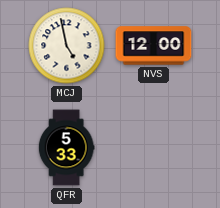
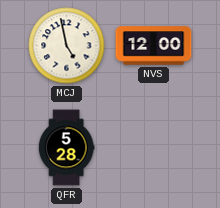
QFR: 5:33 -> 5:28
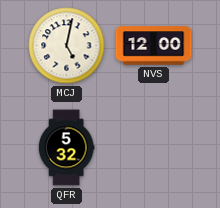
MCJ: 4:58 -> 5:02
QFR: 5:28 -> 5:32
